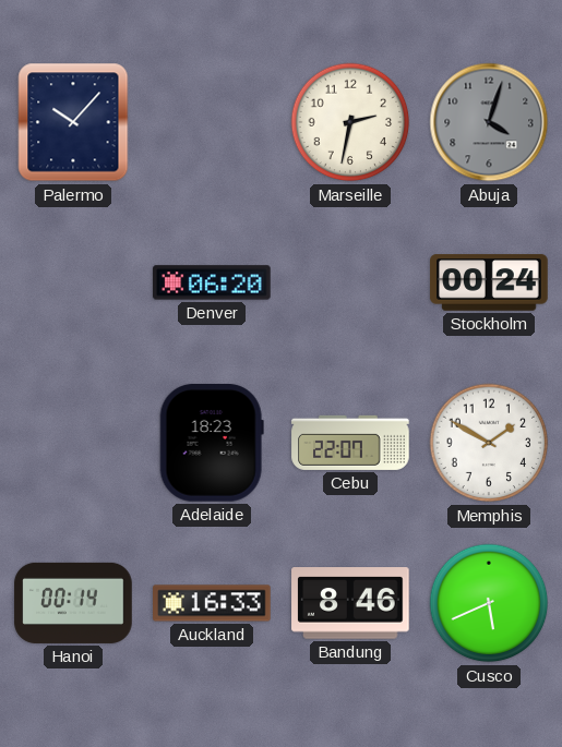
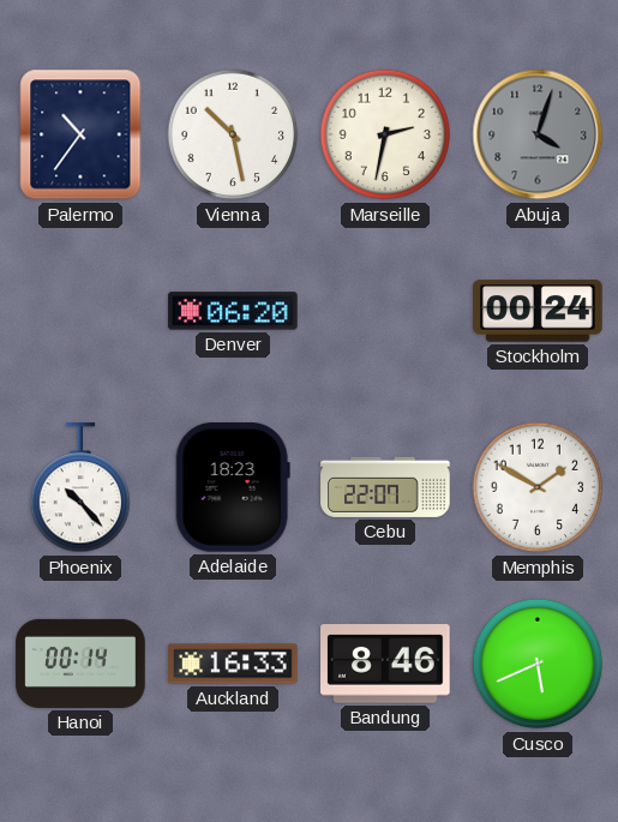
Palermo: 10:07 -> 10:36
Vienna: none -> 10:28
Phoenix: none -> 10:23
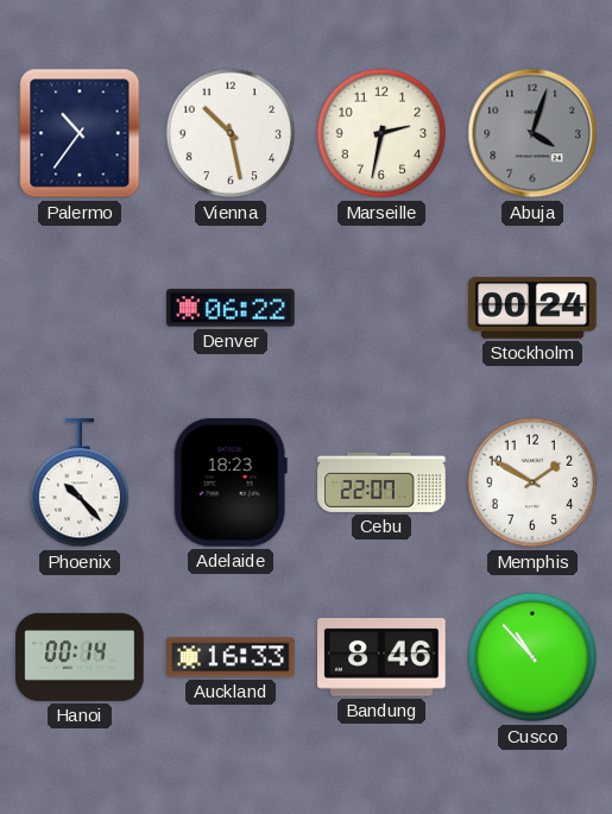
Denver: 06:20 -> 06:22
Cusco: 5:41 -> 10:53
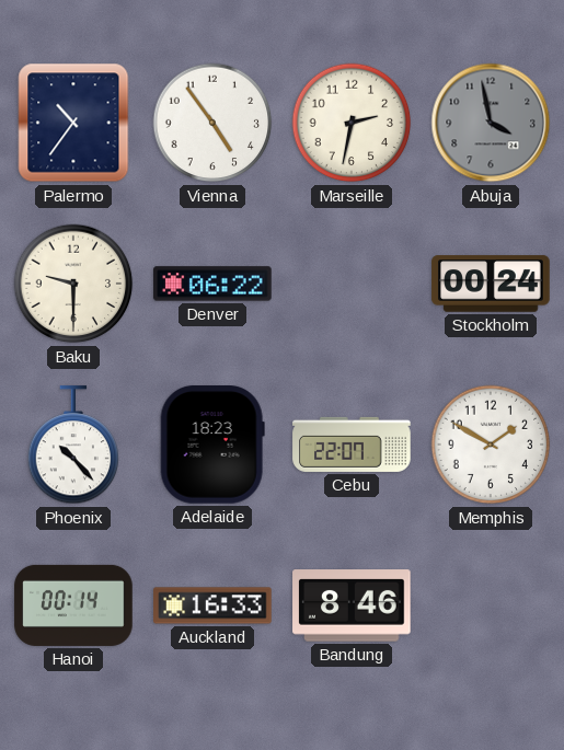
Vienna: 10:28 -> 4:54
Abuja: 4:03 -> 3:58
Baku: none -> 9:30
Cusco: 10:53 -> none
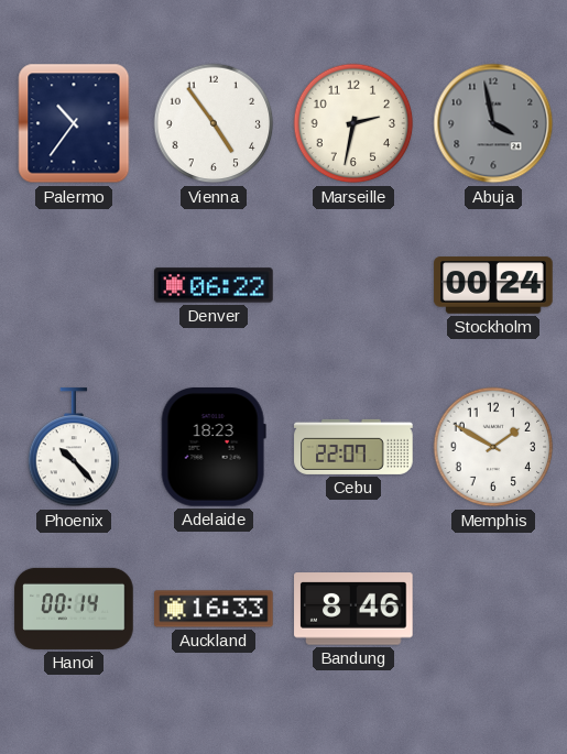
Baku: 9:30 -> none
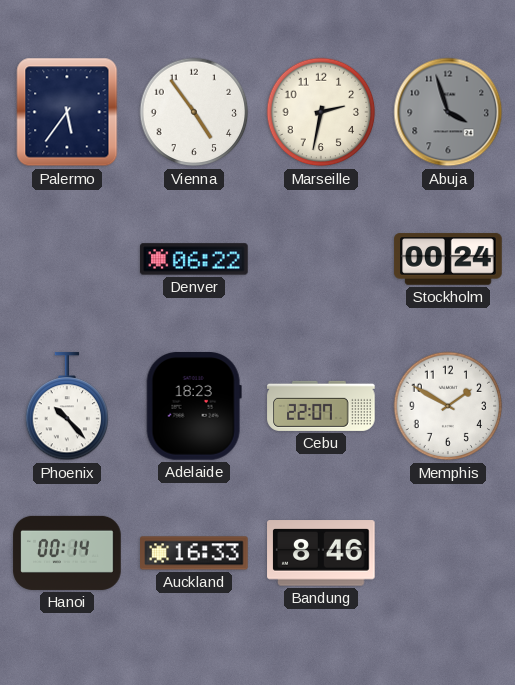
Palermo: 10:36 -> 5:36
Abuja: 3:58 -> 3:57
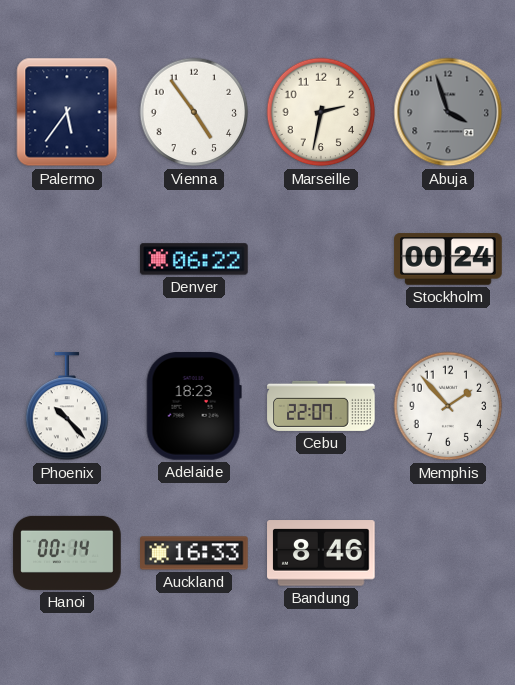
Memphis: 1:50 -> 1:53
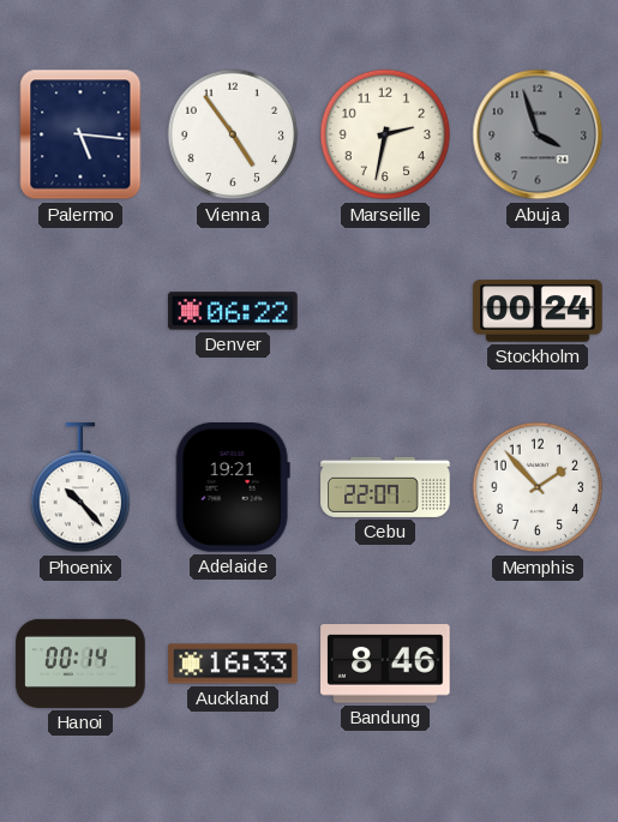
Palermo: 5:36 -> 5:16
Adelaide: 18:23 -> 19:21
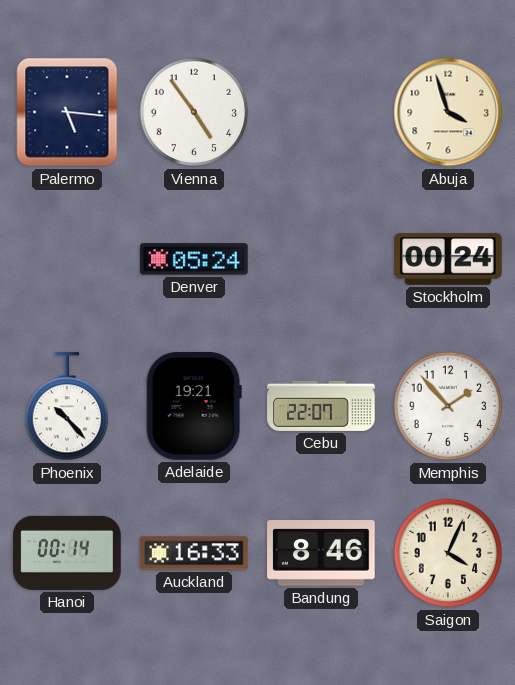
Marseille: 2:32 -> none
Abuja dial: grey -> cream
Denver: 06:22 -> 05:24
Saigon: none -> 4:04
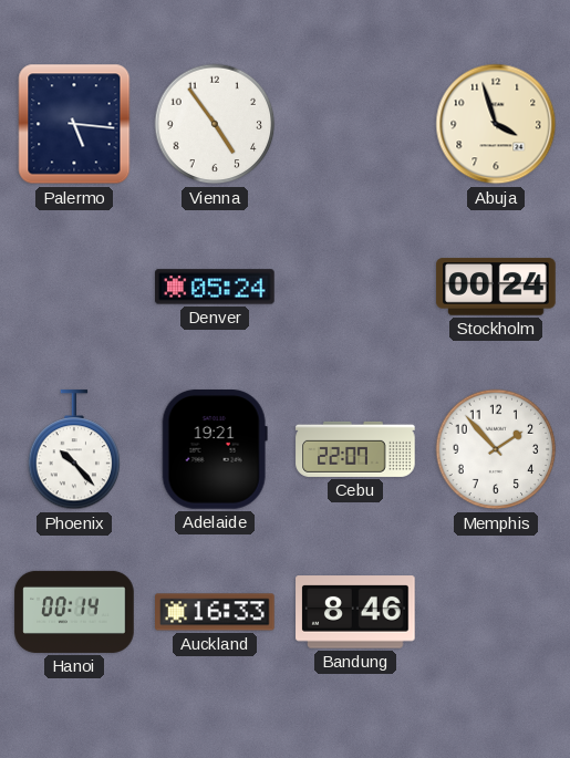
Saigon: 4:04 -> none
